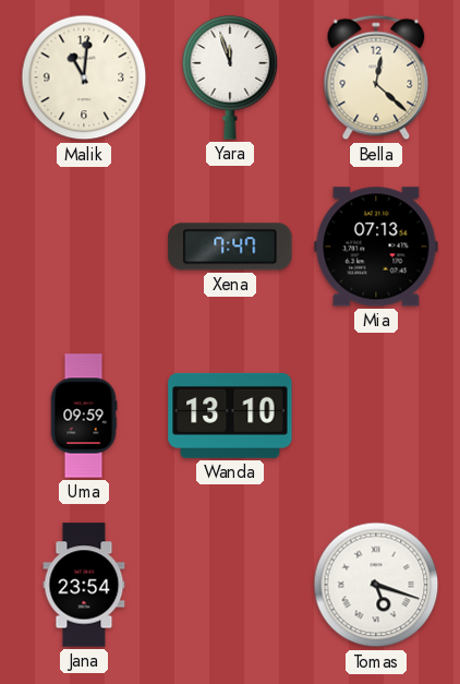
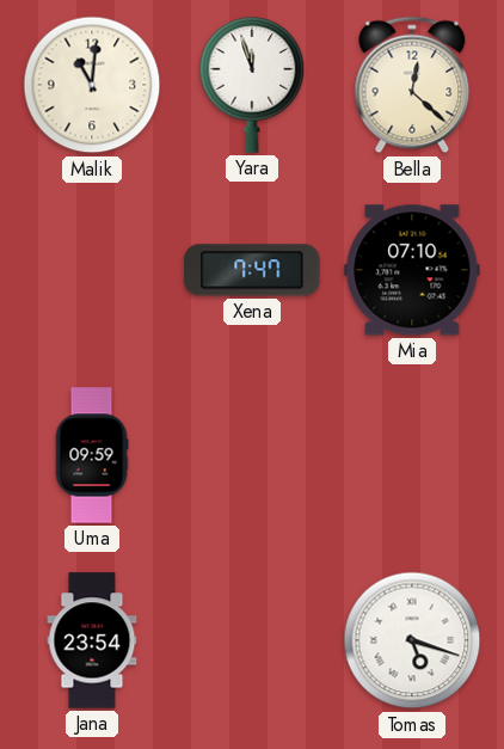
Mia: 07:13 -> 07:10
Wanda: 13:10 -> none
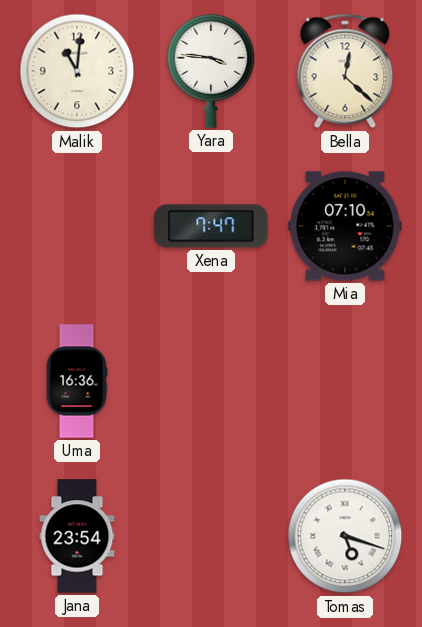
Yara: 11:57 -> 3:46
Uma: 09:59 -> 16:36
